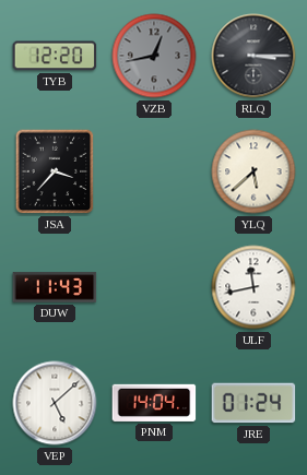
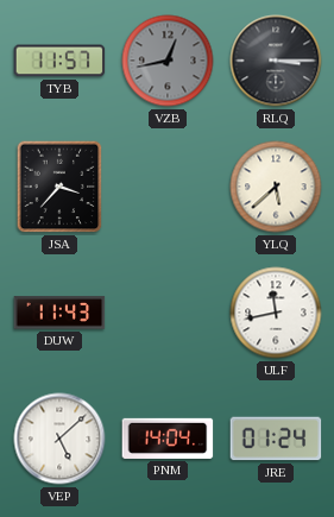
TYB: 12:20 -> 11:57
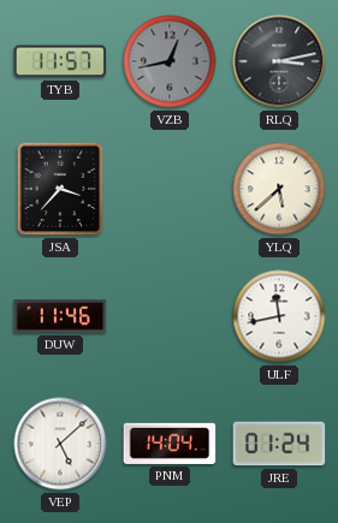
RLQ: 3:15 -> 3:13
DUW: 11:43 -> 11:46
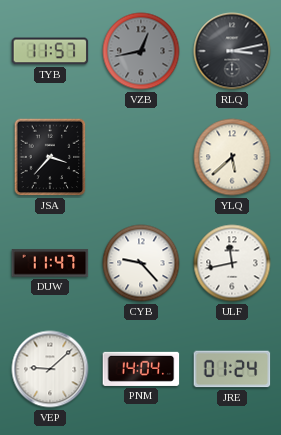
DUW: 11:46 -> 11:47
CYB: none -> 9:23
VEP: 5:08 -> 9:08
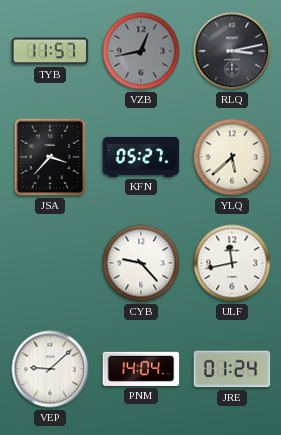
KFN: none -> 05:27
DUW: 11:47 -> none
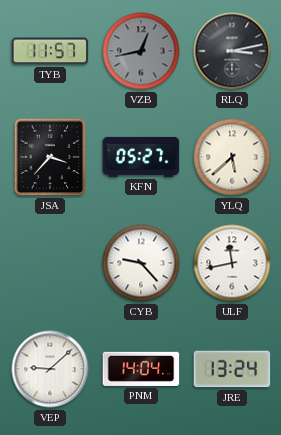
JRE: 01:24 -> 13:24
